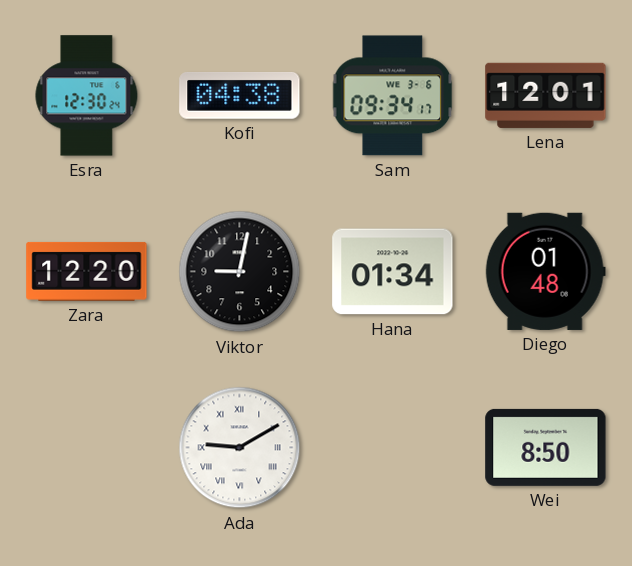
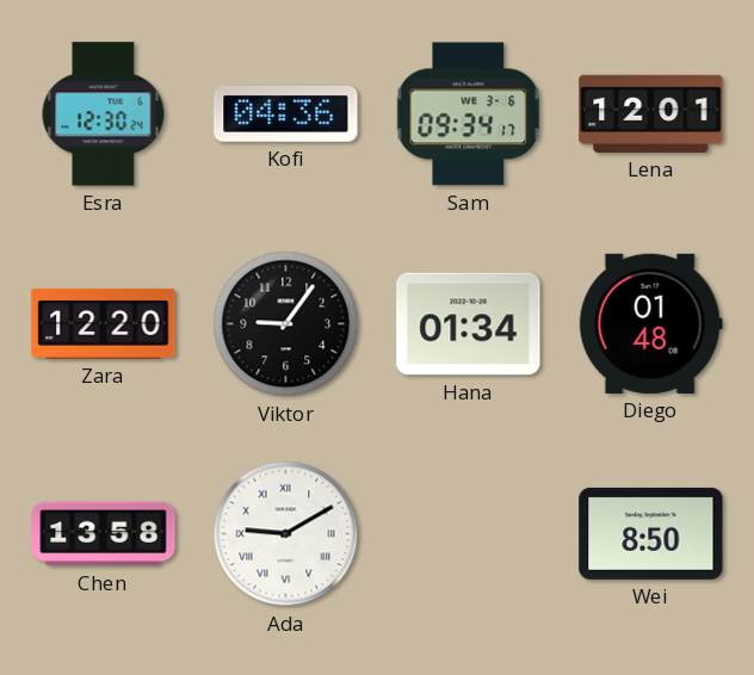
Kofi: 04:38 -> 04:36
Viktor: 9:02 -> 9:06
Chen: none -> 13:58
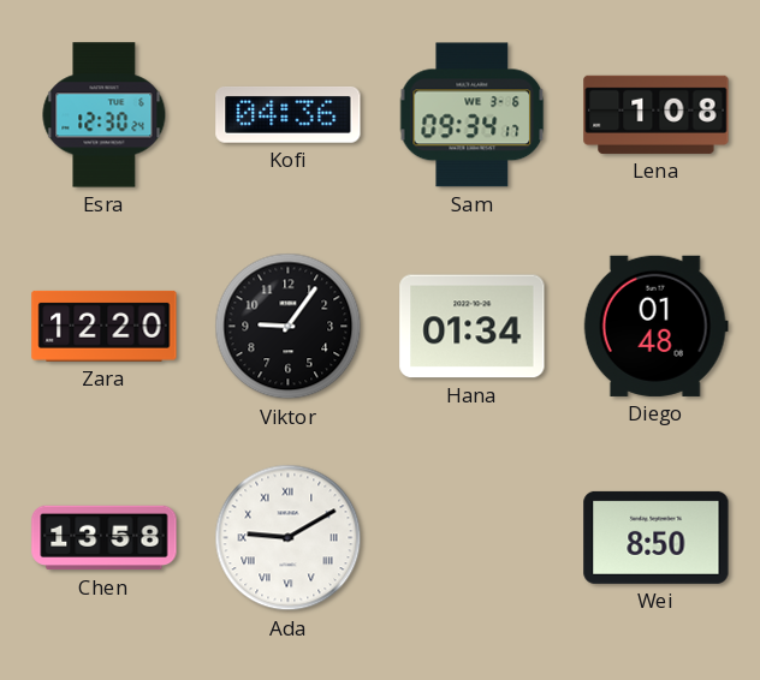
Lena: 12:01 -> 1:08
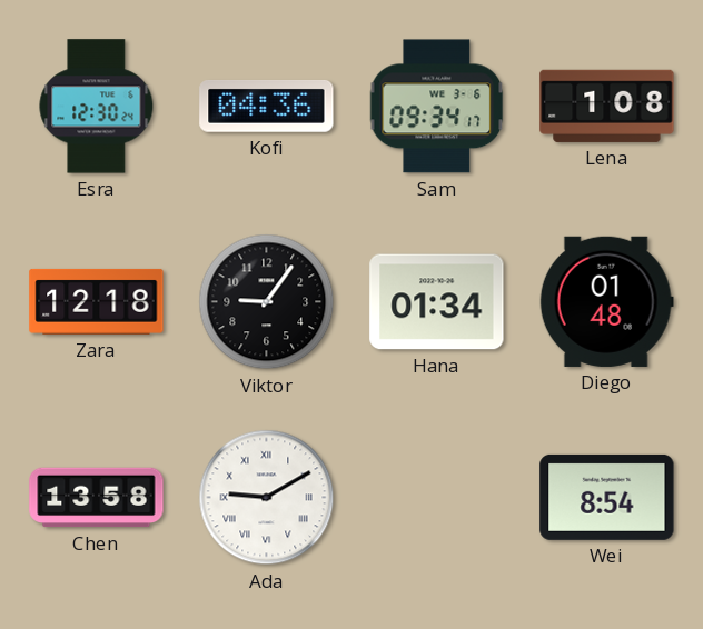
Zara: 12:20 -> 12:18
Wei: 8:50 -> 8:54
